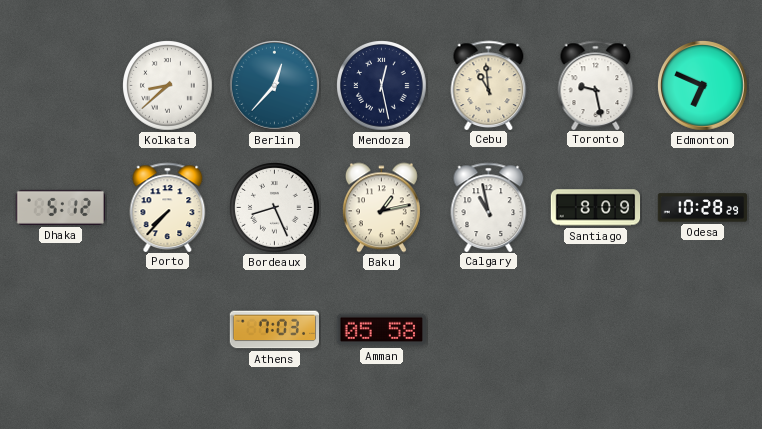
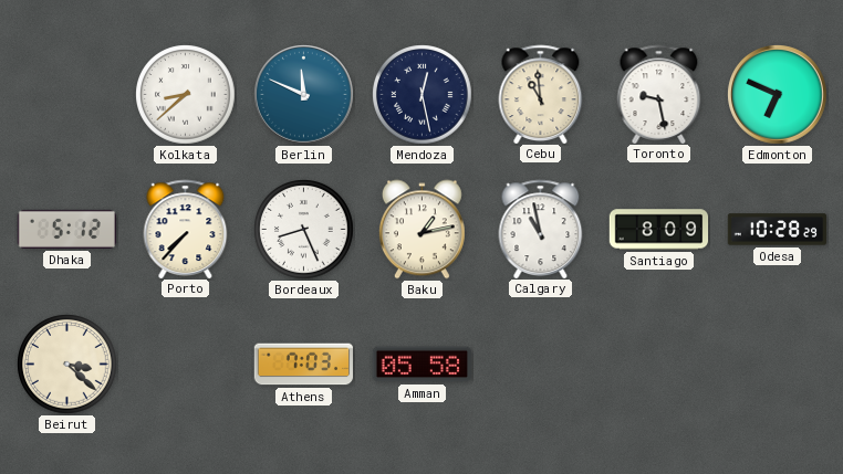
Berlin: 12:37 -> 11:49
Beirut: none -> 3:22
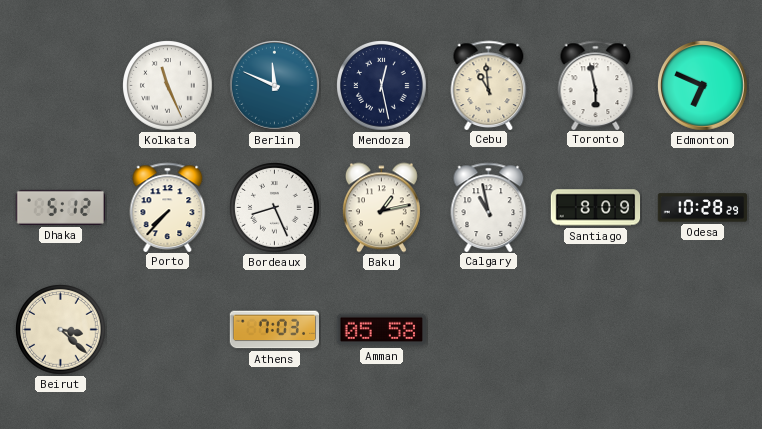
Kolkata: 8:38 -> 11:26
Toronto: 9:28 -> 5:58
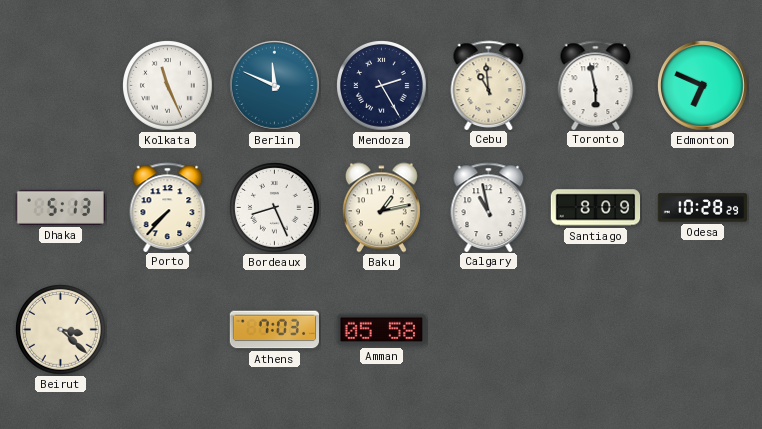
Mendoza: 12:28 -> 2:25
Dhaka: 5:12 -> 5:13
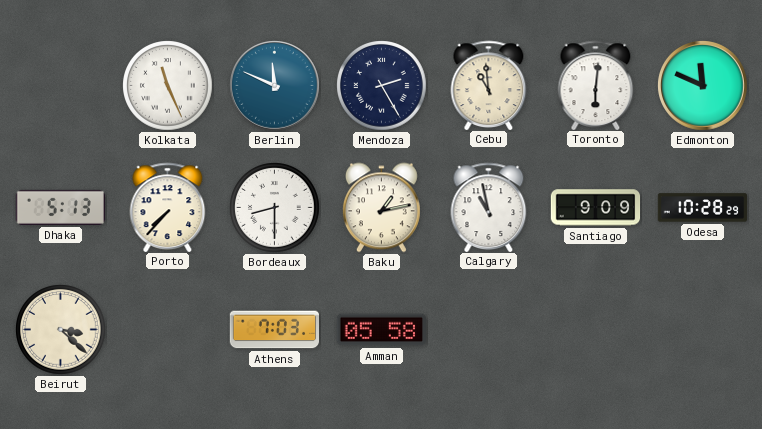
Toronto: 5:58 -> 6:01
Edmonton: 6:49 -> 11:49
Bordeaux: 8:26 -> 8:30
Santiago: 8:09 -> 9:09
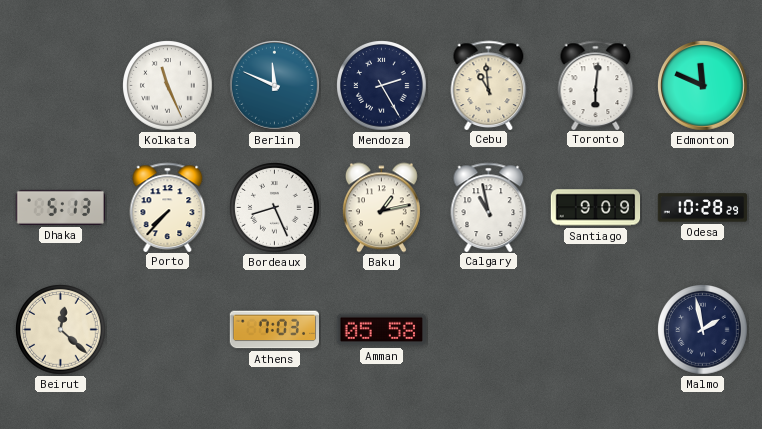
Bordeaux: 8:30 -> 8:26
Beirut: 3:22 -> 12:22
Malmo: none -> 1:58
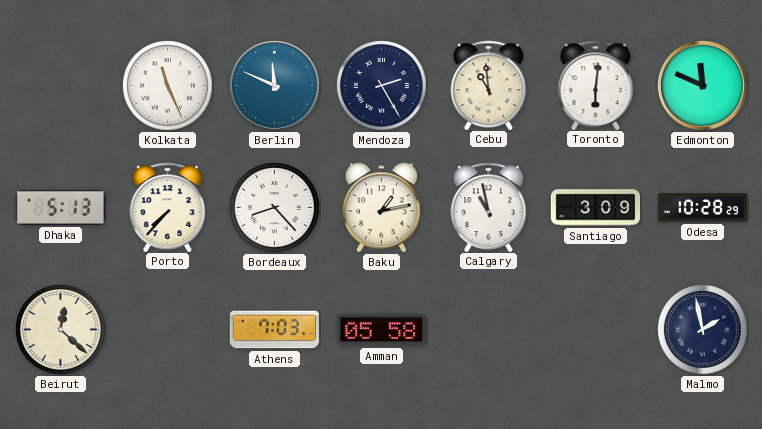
Bordeaux: 8:26 -> 8:23
Santiago: 9:09 -> 3:09
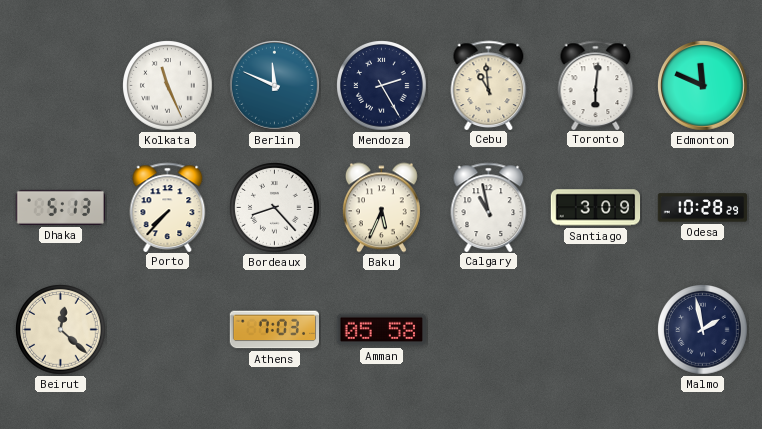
Baku: 1:13 -> 5:34
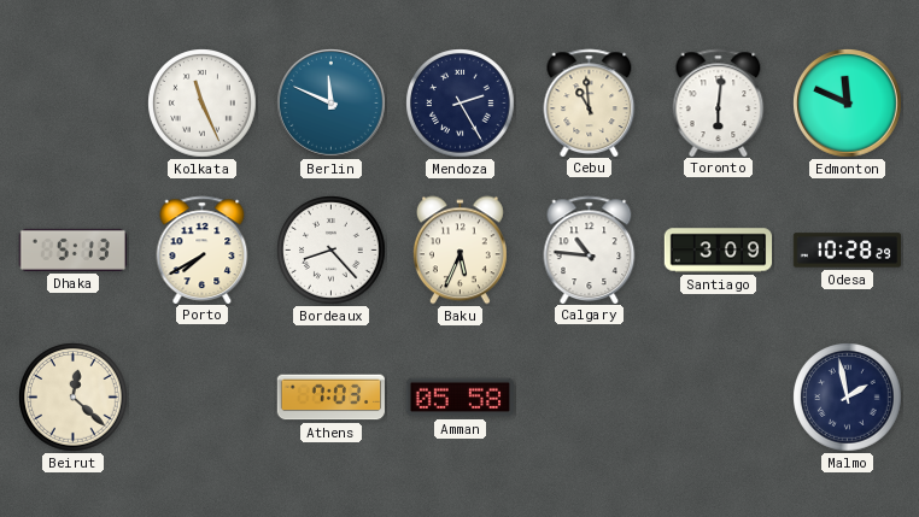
Porto: 7:37 -> 7:40
Calgary: 10:58 -> 10:46
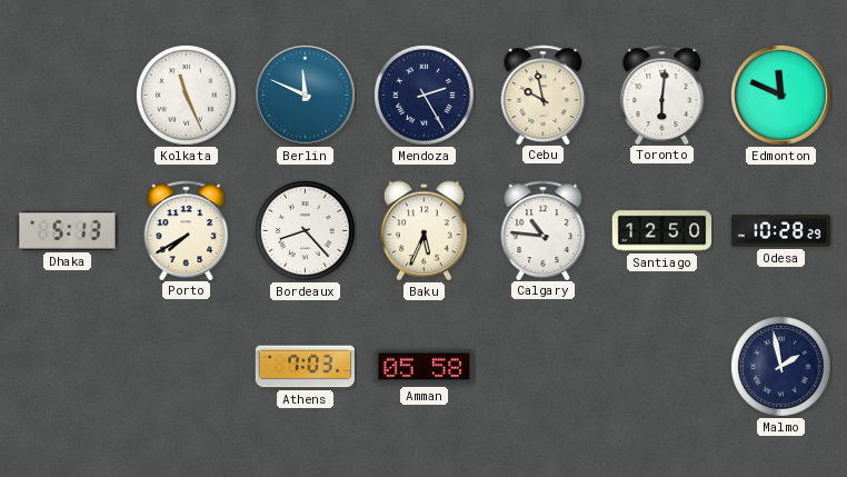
Cebu: 10:59 -> 9:58
Santiago: 3:09 -> 12:50
Beirut: 12:22 -> none
